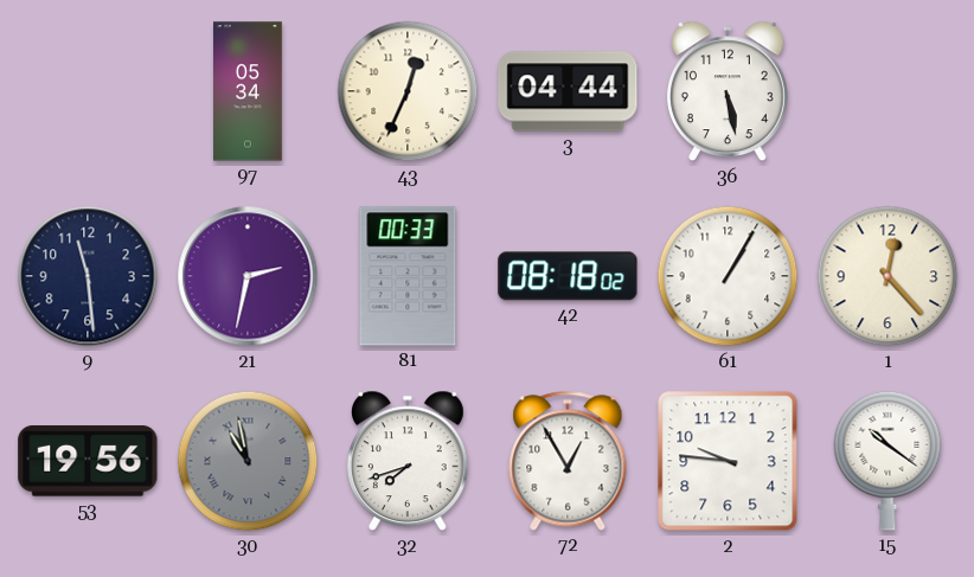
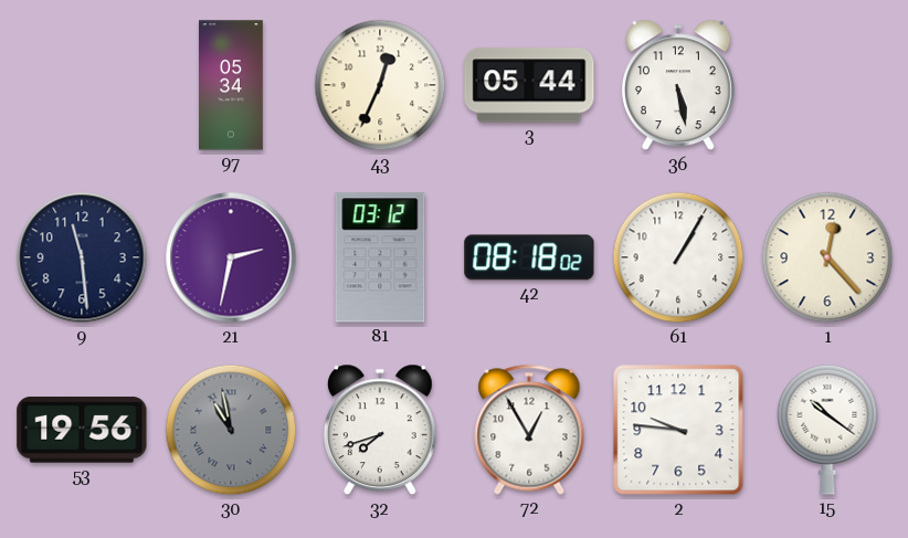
3: 04:44 -> 05:44
81: 00:33 -> 03:12
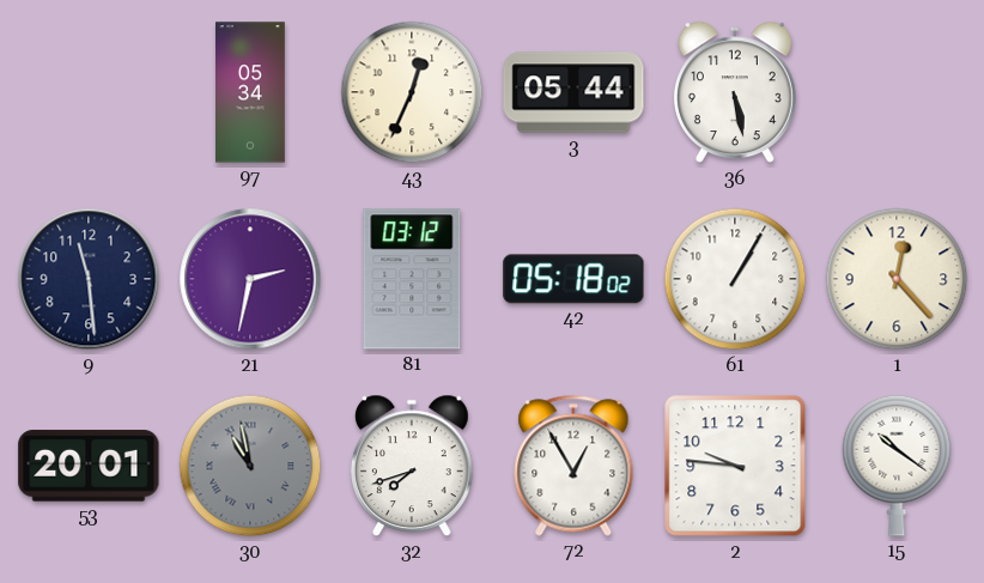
42: 08:18 -> 05:18
53: 19:56 -> 20:01
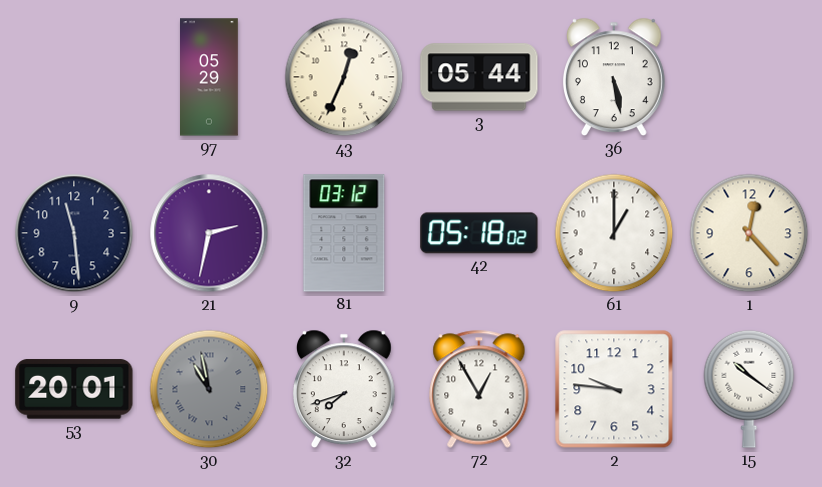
97: 05:34 -> 05:29
61: 1:05 -> 1:00
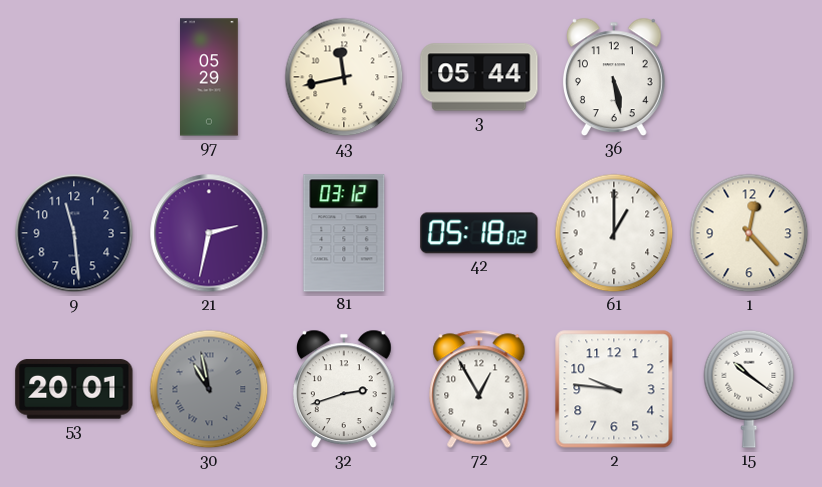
43: 12:34 -> 11:43
32: 7:42 -> 2:42
